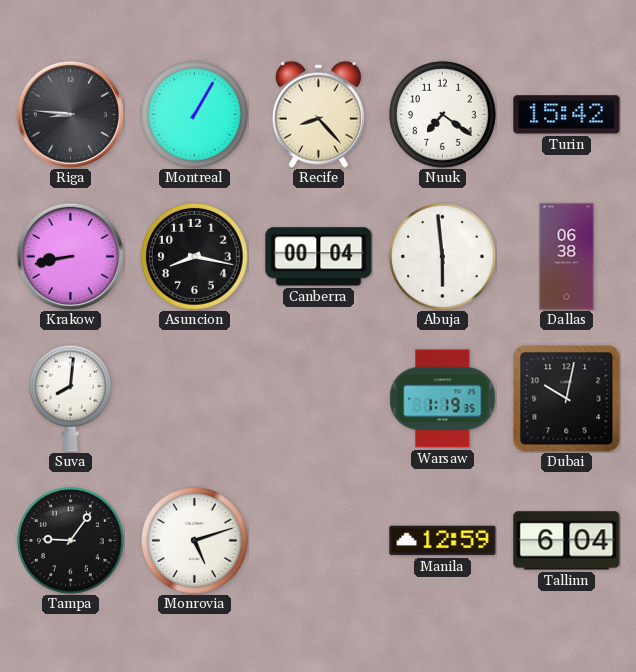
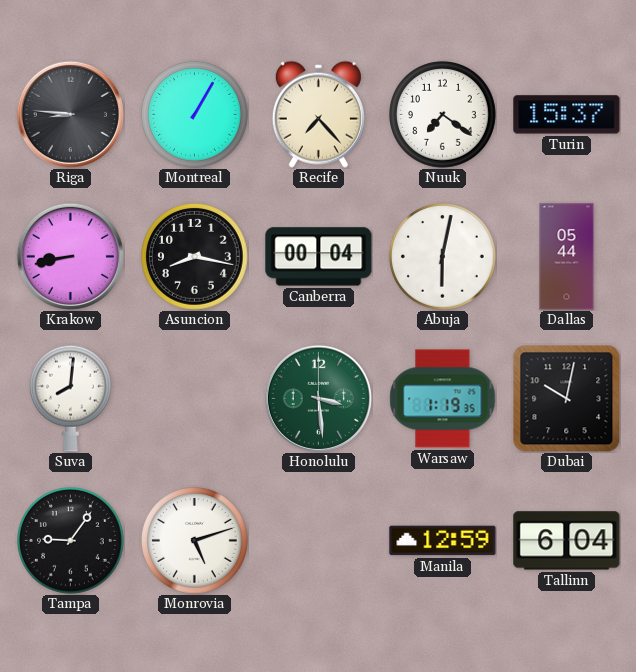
Recife: 8:23 -> 7:23
Turin: 15:42 -> 15:37
Abuja: 5:59 -> 6:02
Dallas: 06:38 -> 05:44
Honolulu: none -> 3:29
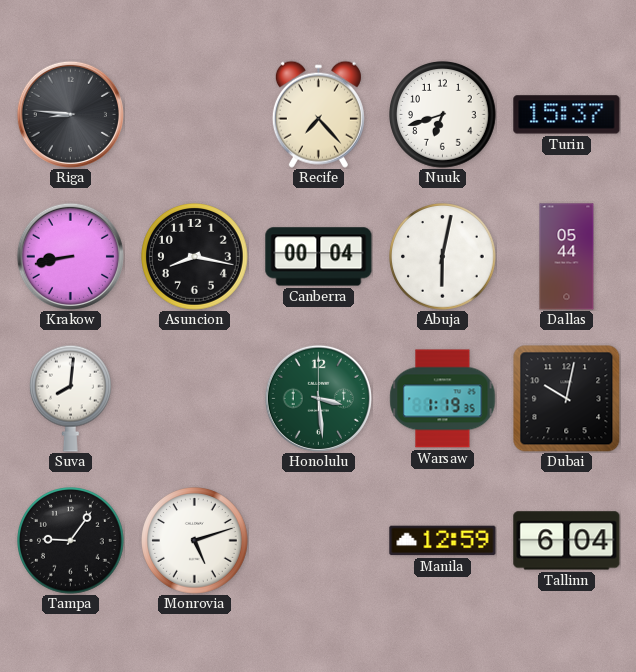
Montreal: 1:05 -> none
Nuuk: 7:21 -> 6:42
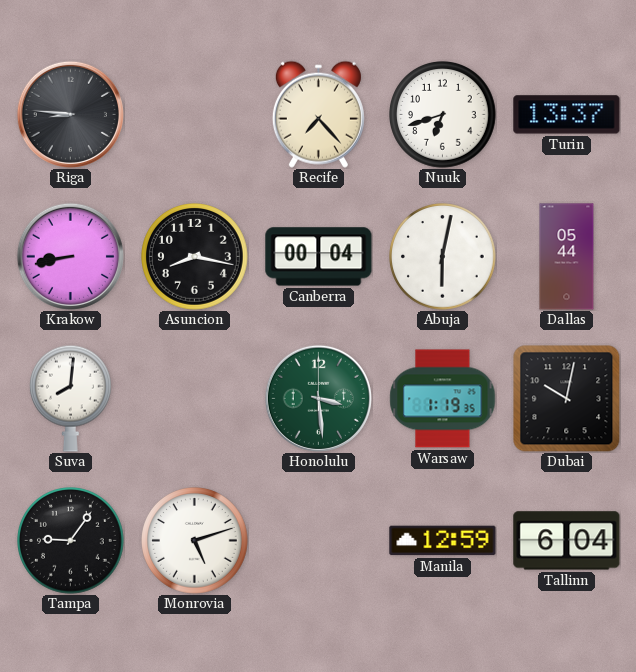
Turin: 15:37 -> 13:37
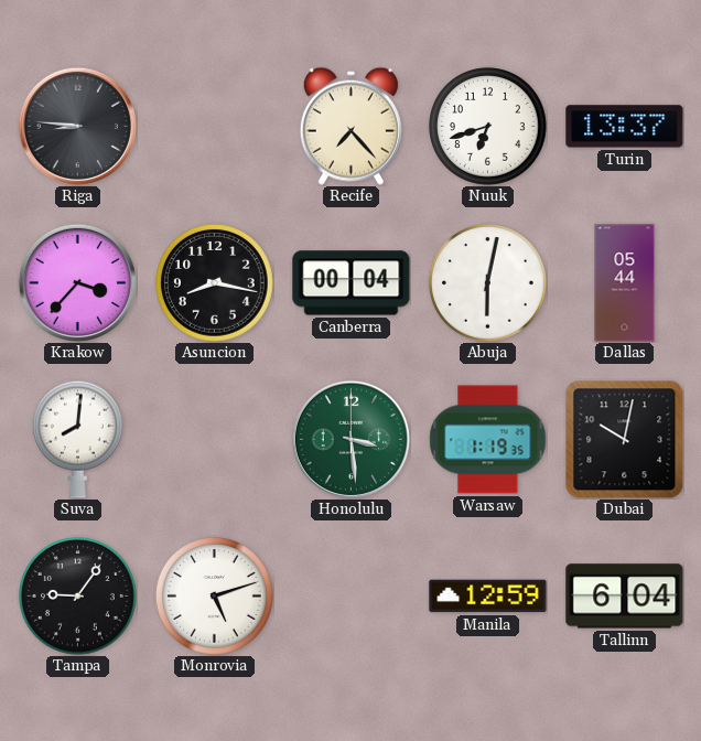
Krakow: 8:43 -> 3:37
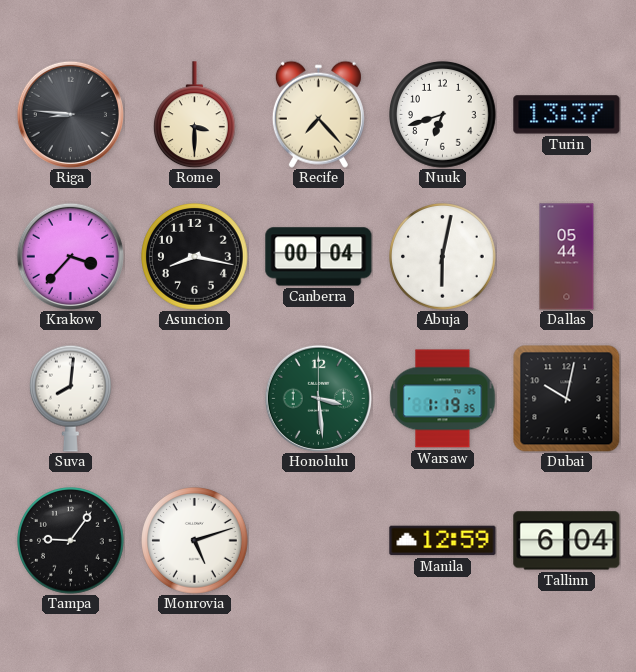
Rome: none -> 3:30
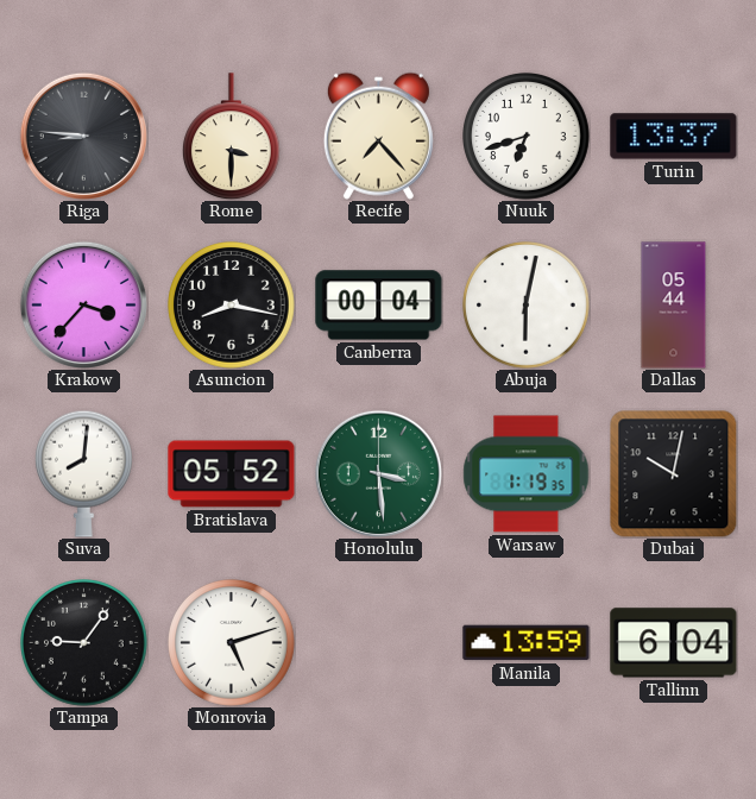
Bratislava: none -> 05:52
Manila: 12:59 -> 13:59
